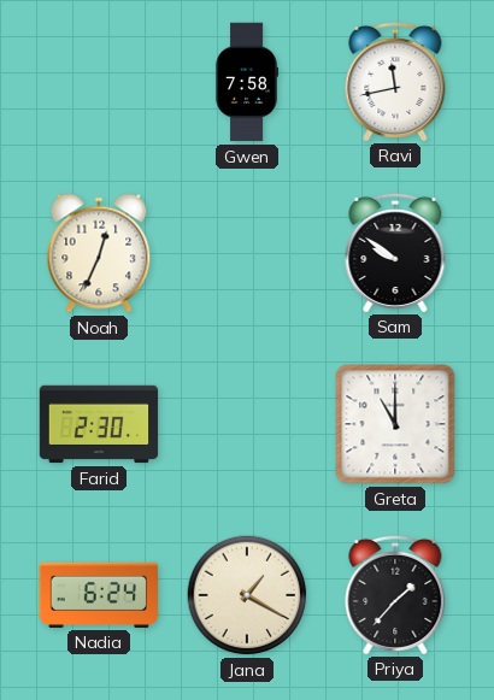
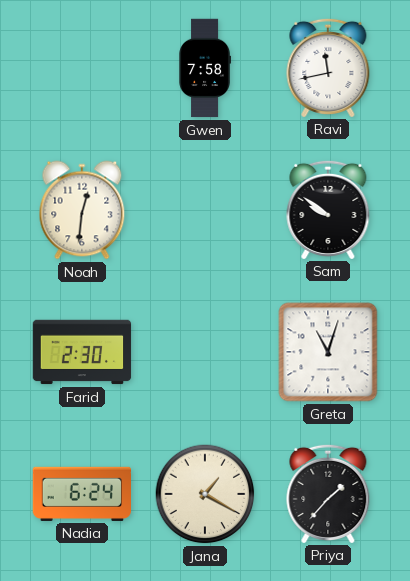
Noah: 12:34 -> 12:31
Greta: 11:00 -> 11:03
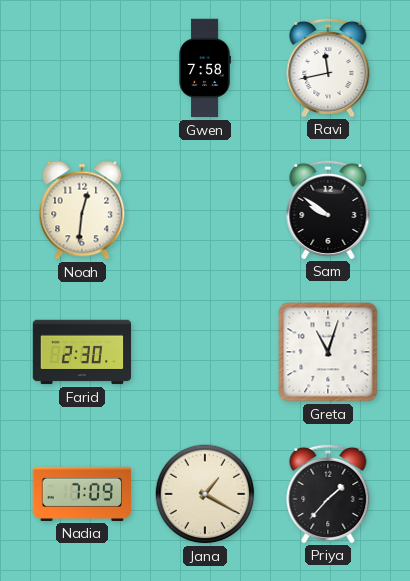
Nadia: 6:24 -> 7:09
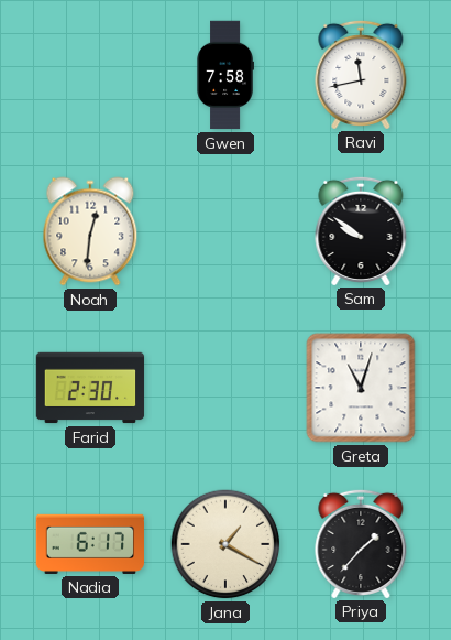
Nadia: 7:09 -> 6:17
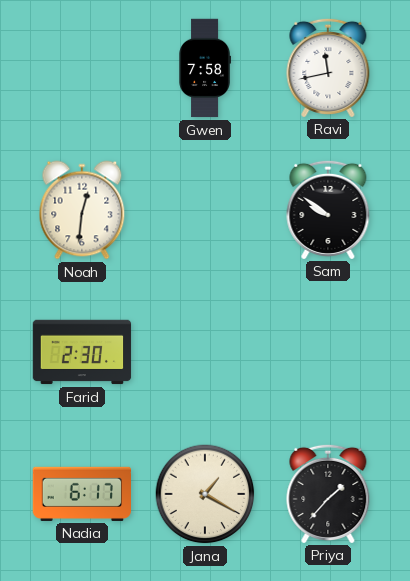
Greta: 11:03 -> none
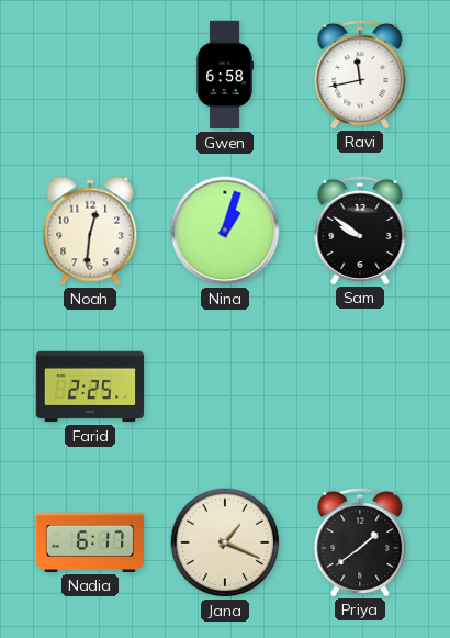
Gwen: 7:58 -> 6:58
Nina: none -> 1:03
Farid: 2:30 -> 2:25
Jana: 1:20 -> 1:19
Priya: 1:37 -> 1:39
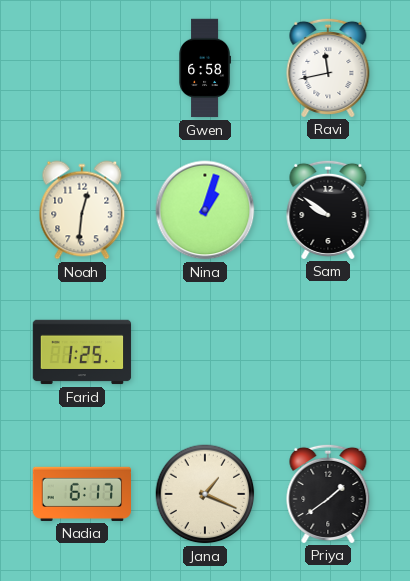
Farid: 2:25 -> 1:25
